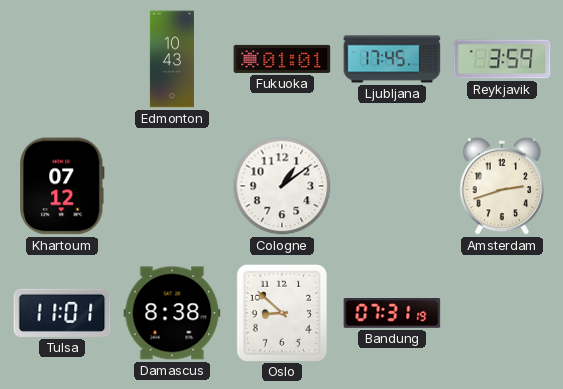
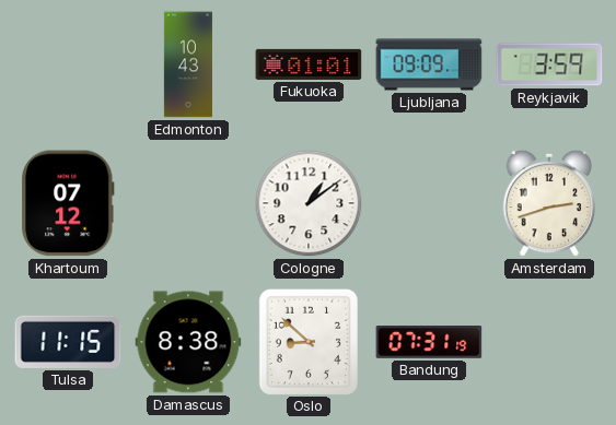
Ljubljana: 17:45 -> 09:09
Tulsa: 11:01 -> 11:15
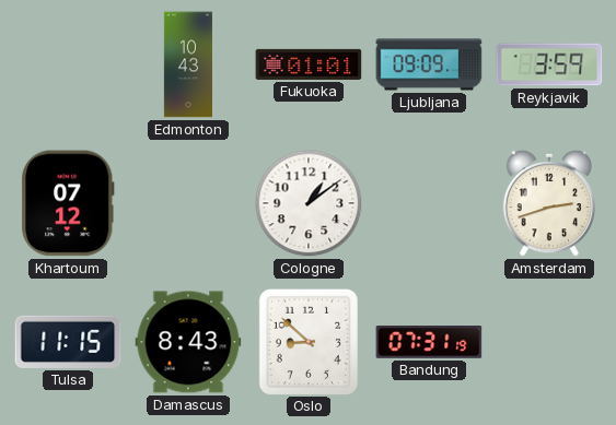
Damascus: 8:38 -> 8:43
